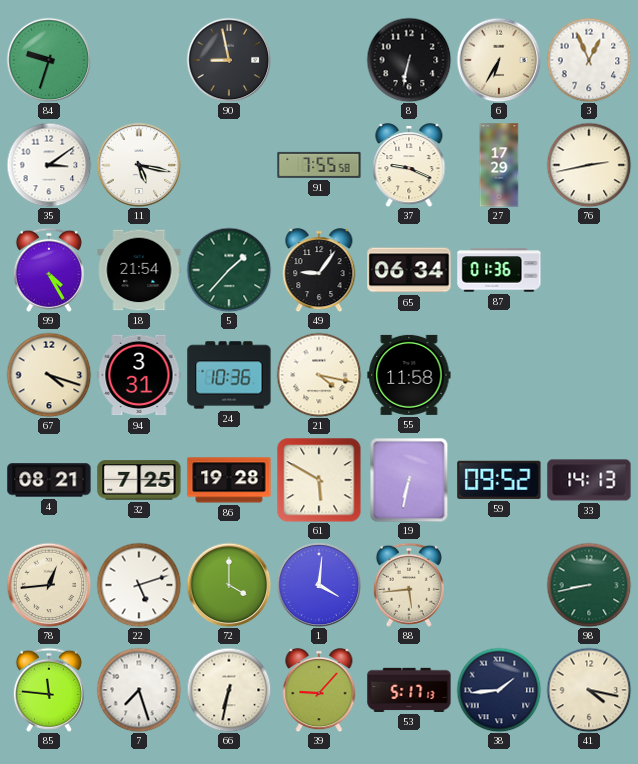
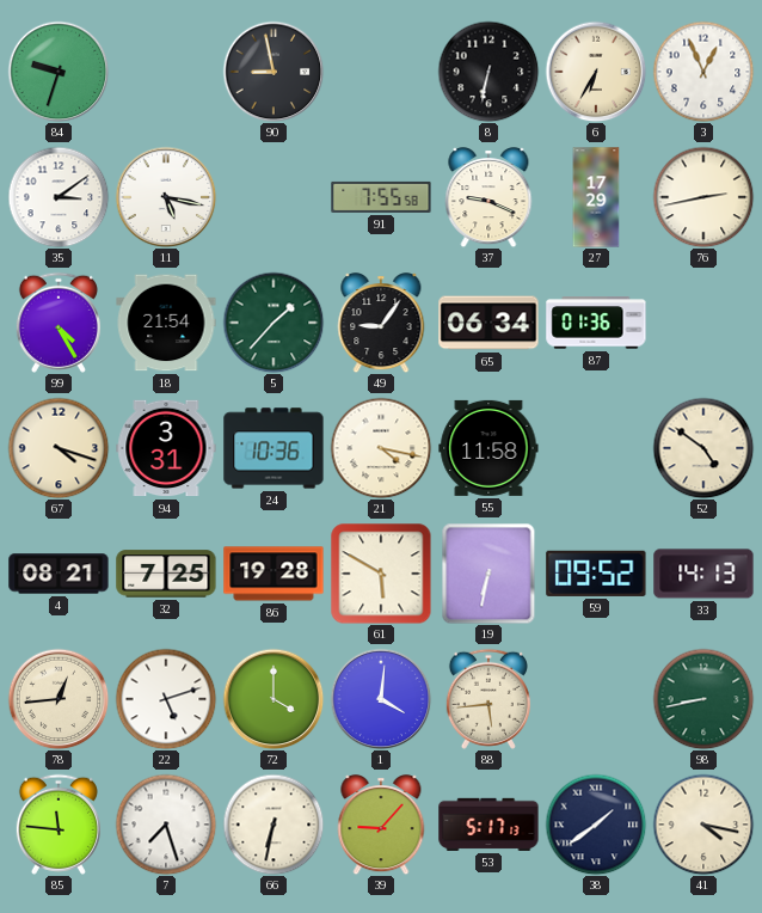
52: none -> 4:51
38: 1:44 -> 1:39
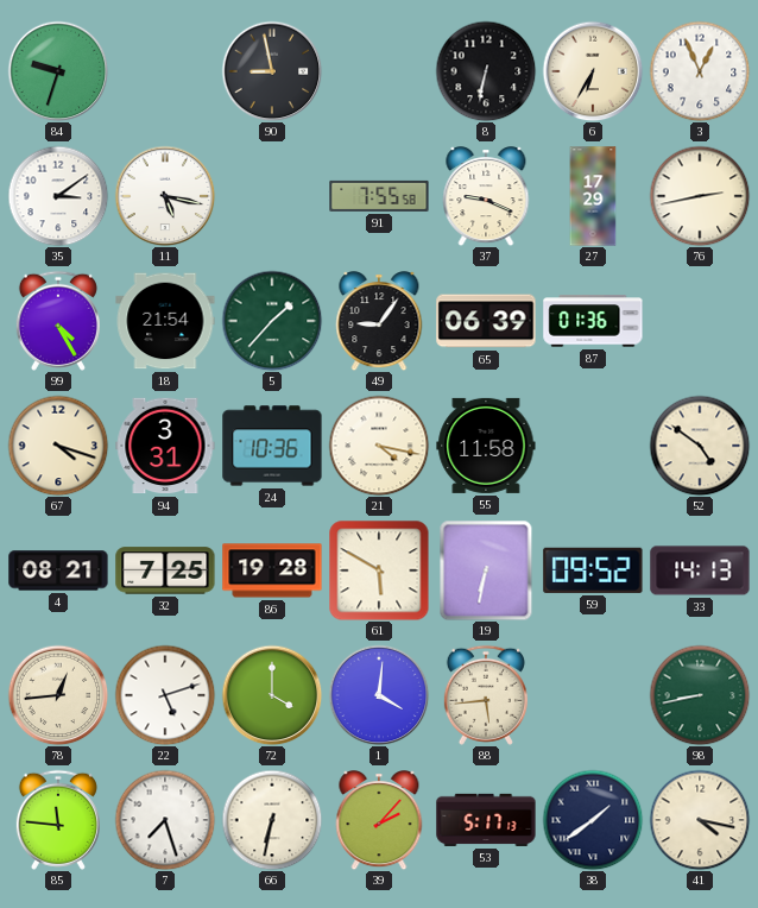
65: 06:34 -> 06:39
39: 9:07 -> 2:07
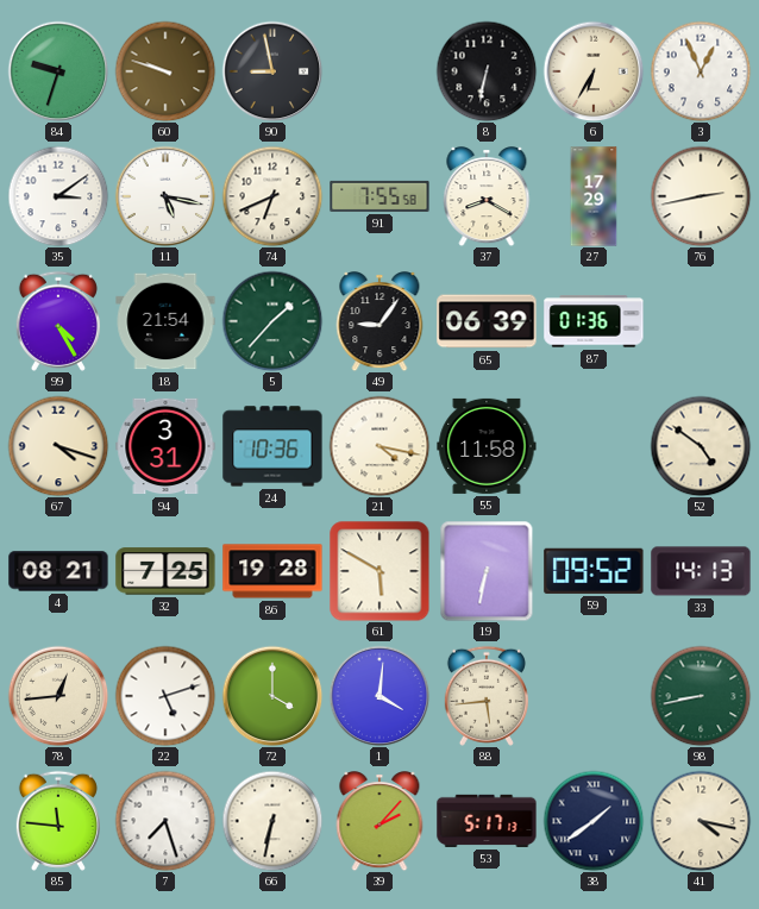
60: none -> 9:48
74: none -> 6:41
37: 9:19 -> 8:20
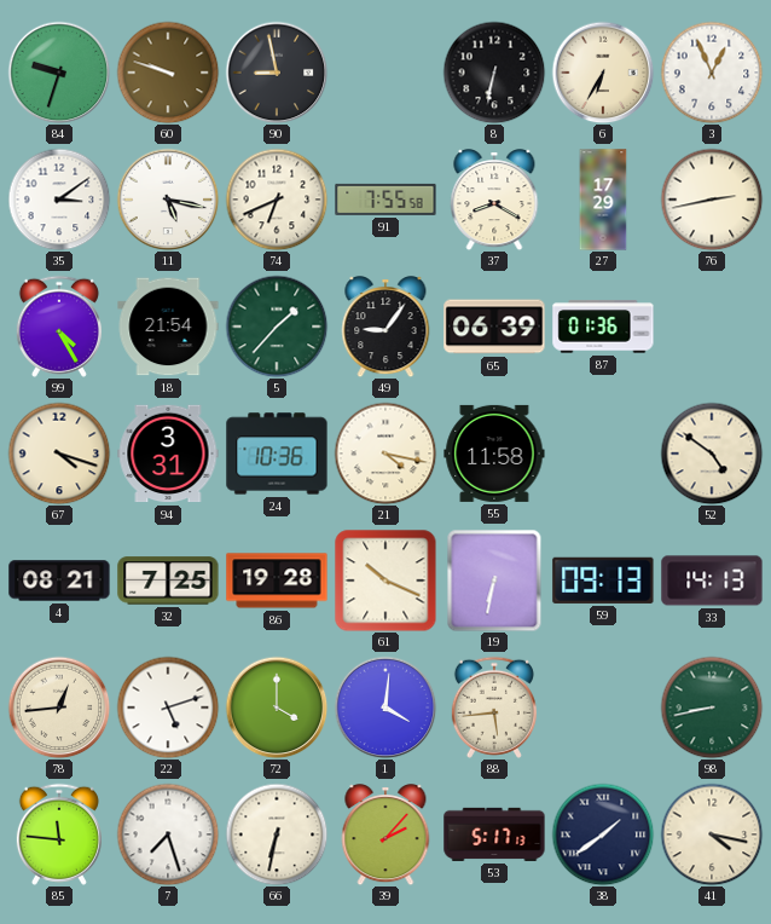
61: 5:50 -> 10:19
59: 09:52 -> 09:13
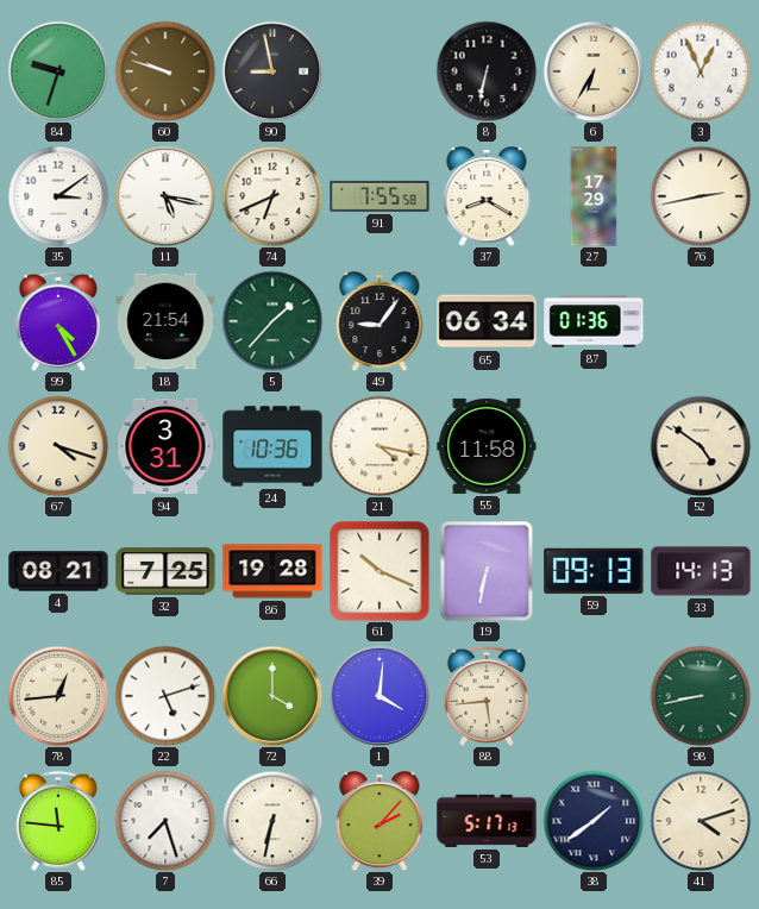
65: 06:39 -> 06:34
41: 4:17 -> 4:12
